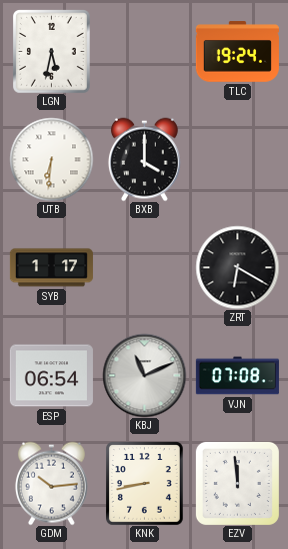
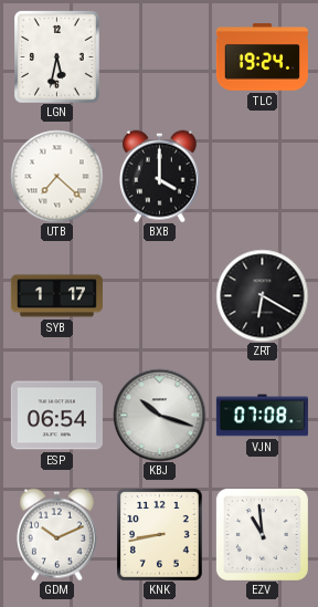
UTB: 6:31 -> 7:22
KBJ: 11:11 -> 10:18
GDM: 10:14 -> 10:11
EZV: 11:59 -> 10:59
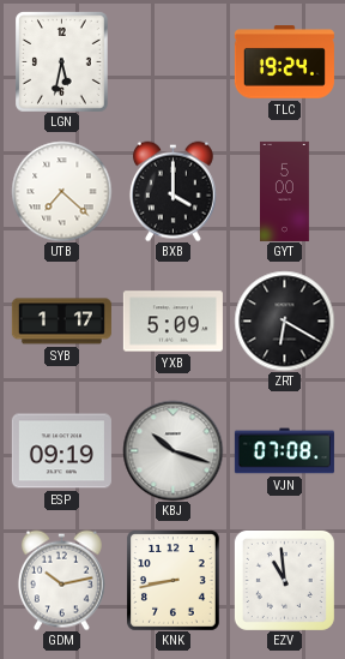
GYT: none -> 5:00
YXB: none -> 5:09
ESP: 06:54 -> 09:19
GDM: 10:11 -> 10:13
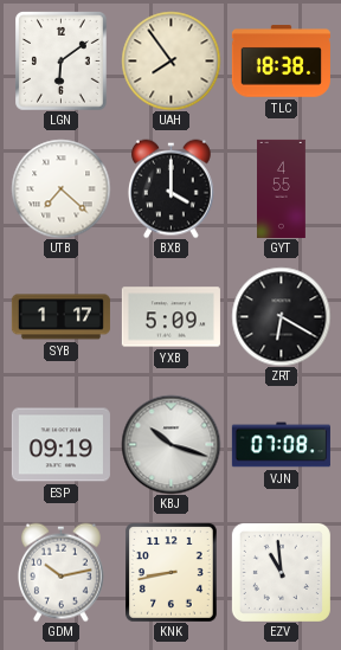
LGN: 5:32 -> 6:09
UAH: none -> 7:54
TLC: 19:24 -> 18:38
GYT: 5:00 -> 4:55
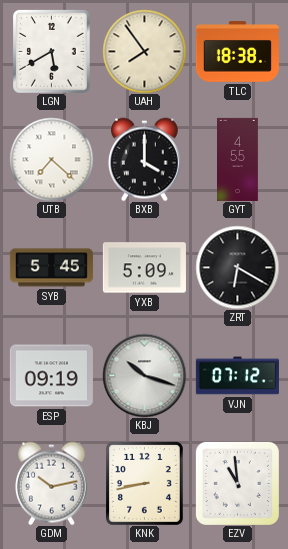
LGN: 6:09 -> 5:40
SYB: 1:17 -> 5:45
VJN: 07:08 -> 07:12
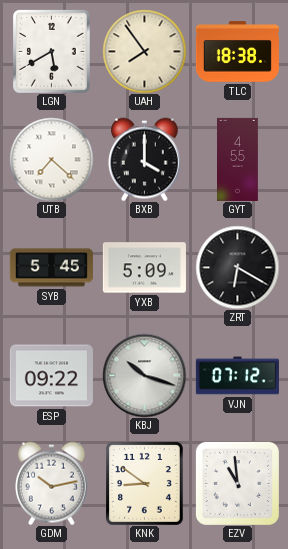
ESP: 09:19 -> 09:22
KNK: 8:43 -> 8:51
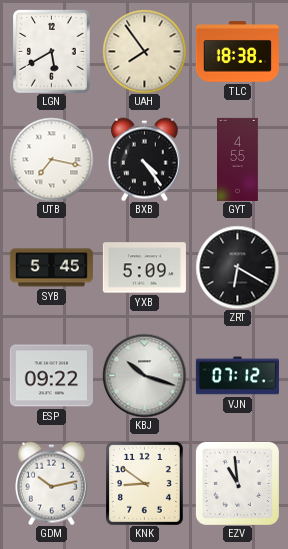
UTB: 7:22 -> 7:17
BXB: 4:00 -> 4:24
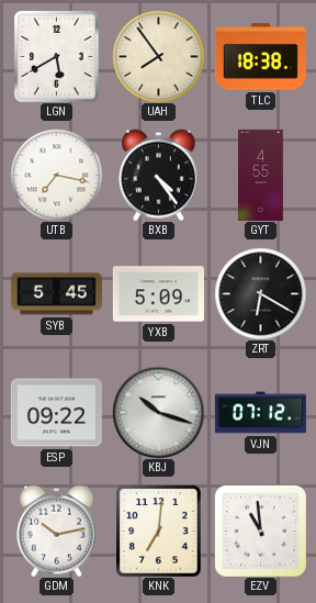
KNK: 8:51 -> 7:01
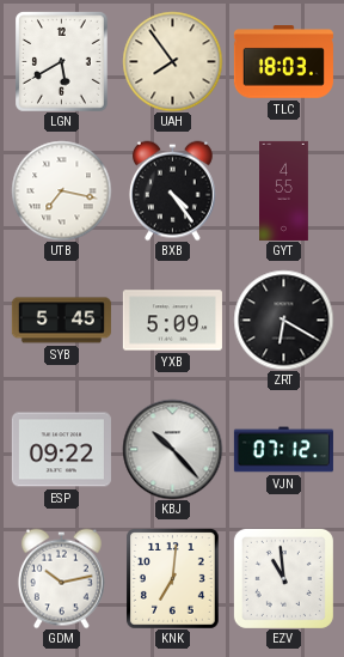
TLC: 18:38 -> 18:03
KBJ: 10:18 -> 10:23
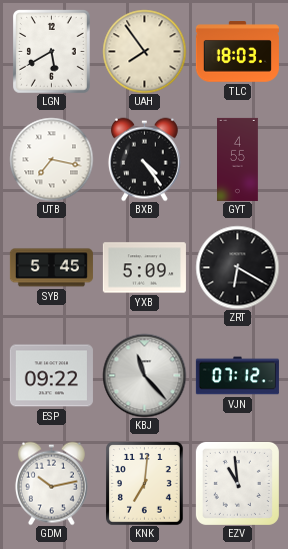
KBJ: 10:23 -> 11:23
